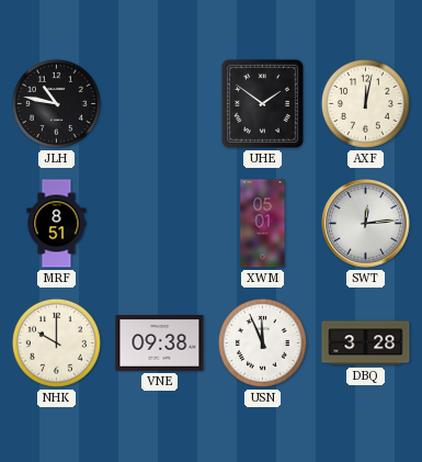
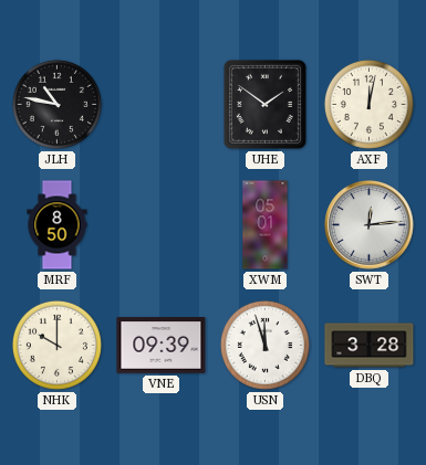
MRF: 8:51 -> 8:50
VNE: 09:38 -> 09:39
USN: 11:56 -> 11:57
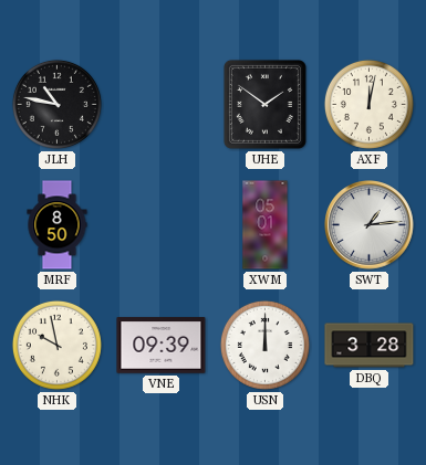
SWT: 12:14 -> 1:14
NHK: 10:00 -> 9:58
USN: 11:57 -> 12:00
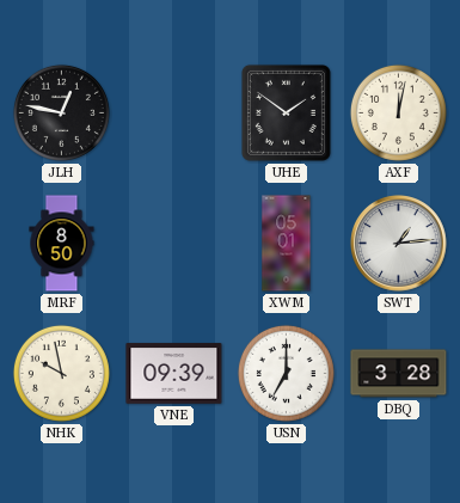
JLH: 10:47 -> 12:47
USN: 12:00 -> 7:00
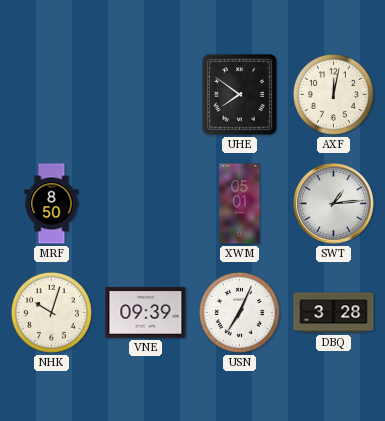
JLH: 12:47 -> none
UHE: 1:51 -> 7:51
NHK: 9:58 -> 10:03
USN: 7:00 -> 7:04
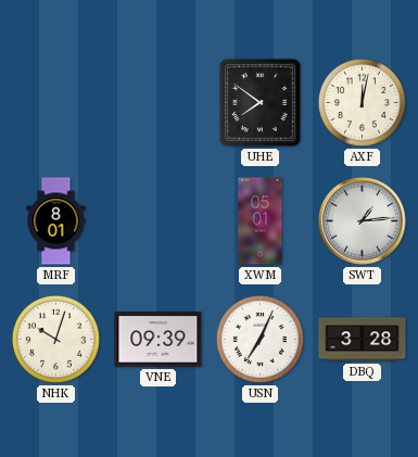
MRF: 8:50 -> 8:01
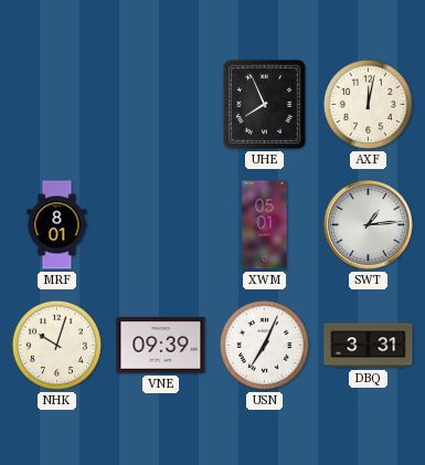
UHE: 7:51 -> 7:56
DBQ: 3:28 -> 3:31
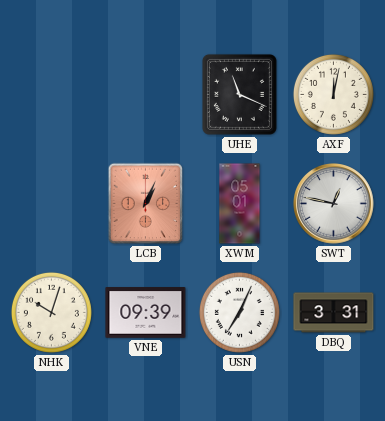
UHE: 7:56 -> 11:19
MRF: 8:01 -> none
LCB: none -> 1:04
SWT: 1:14 -> 12:47
